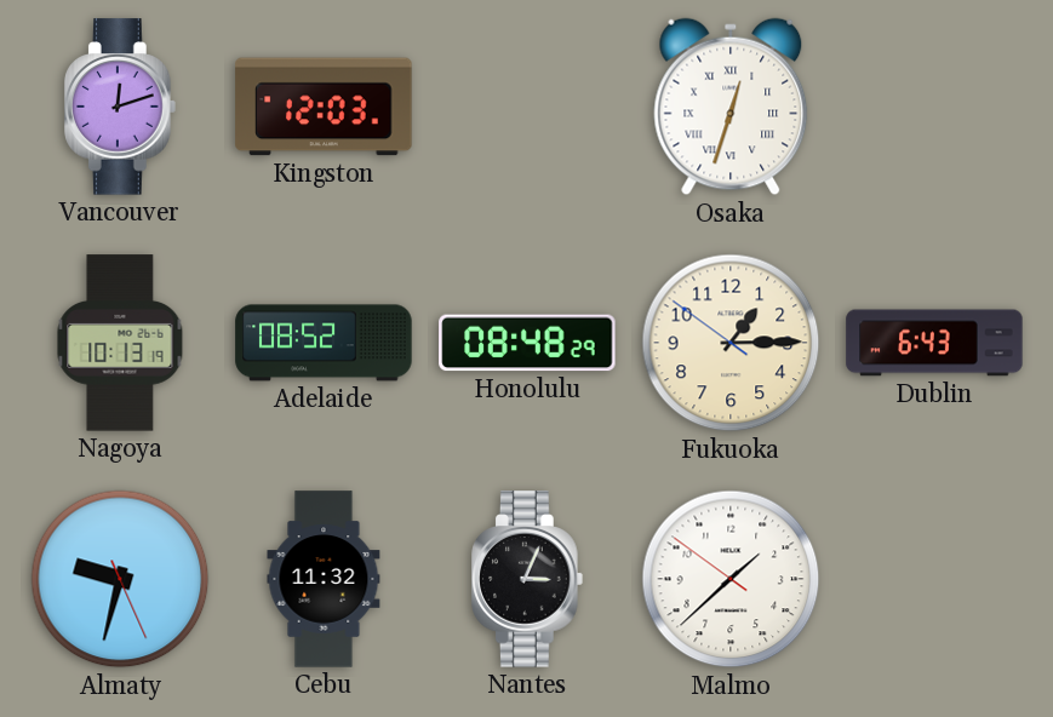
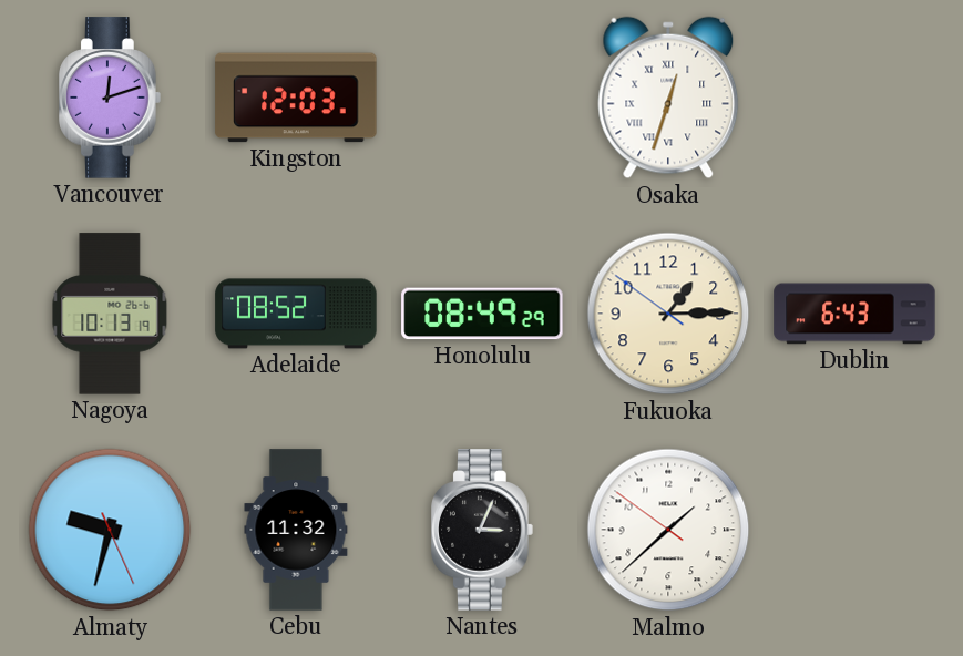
Honolulu: 08:48 -> 08:49
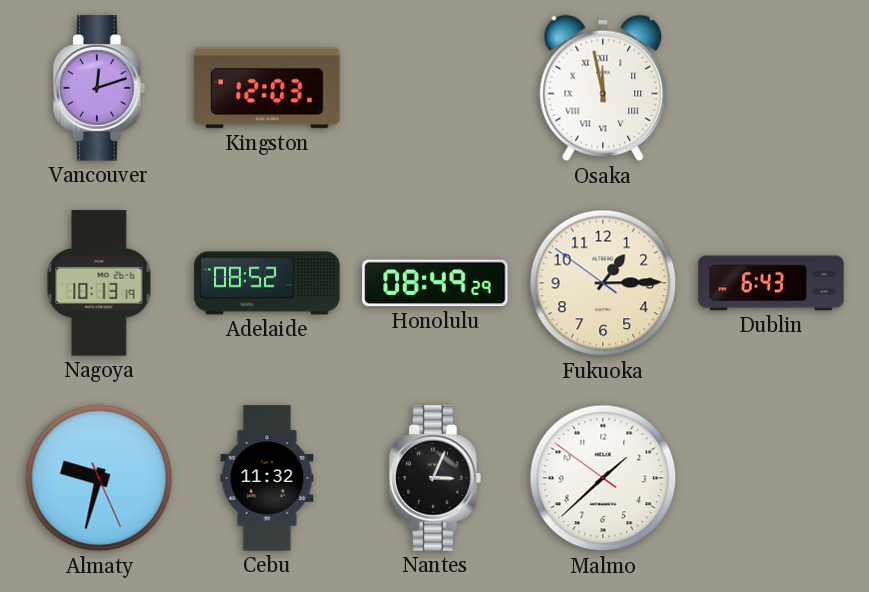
Osaka: 12:33 -> 11:58
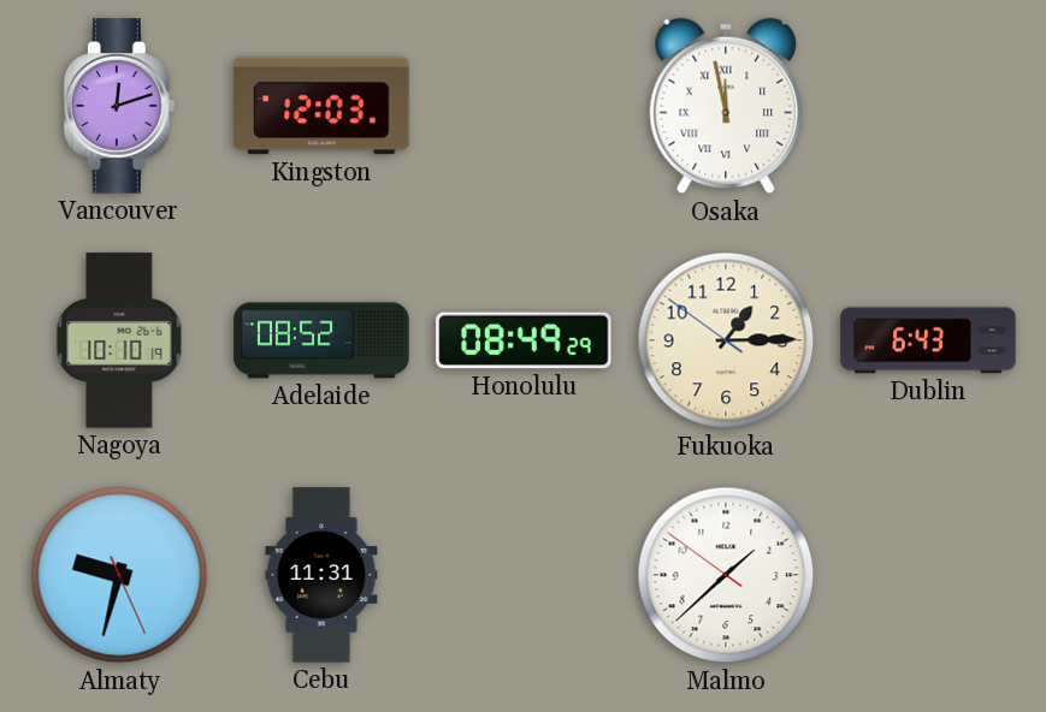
Nagoya: 10:13 -> 10:10
Cebu: 11:32 -> 11:31
Nantes: 3:04 -> none
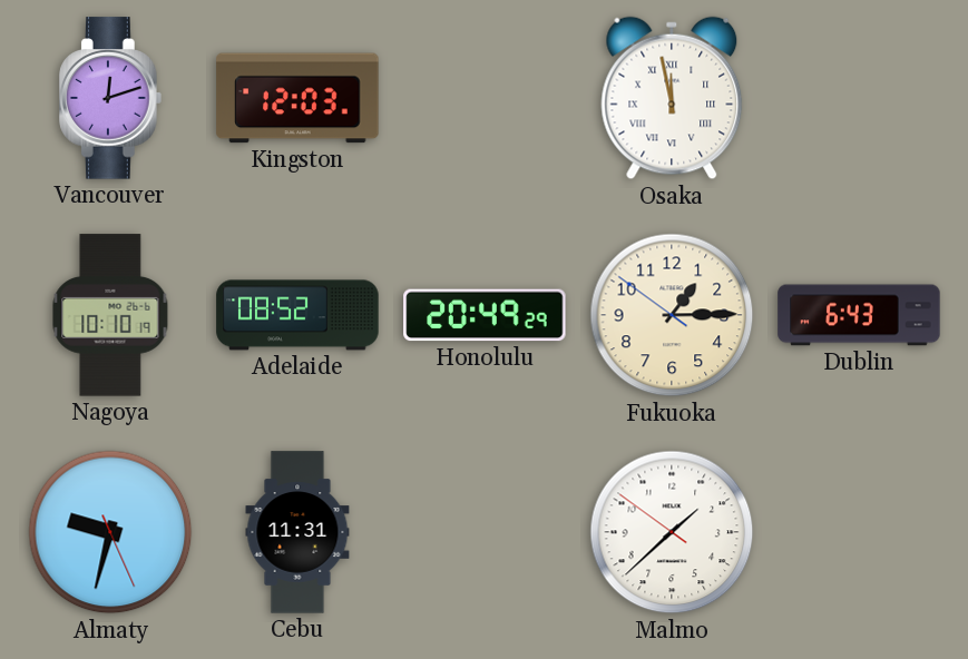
Honolulu: 08:49 -> 20:49
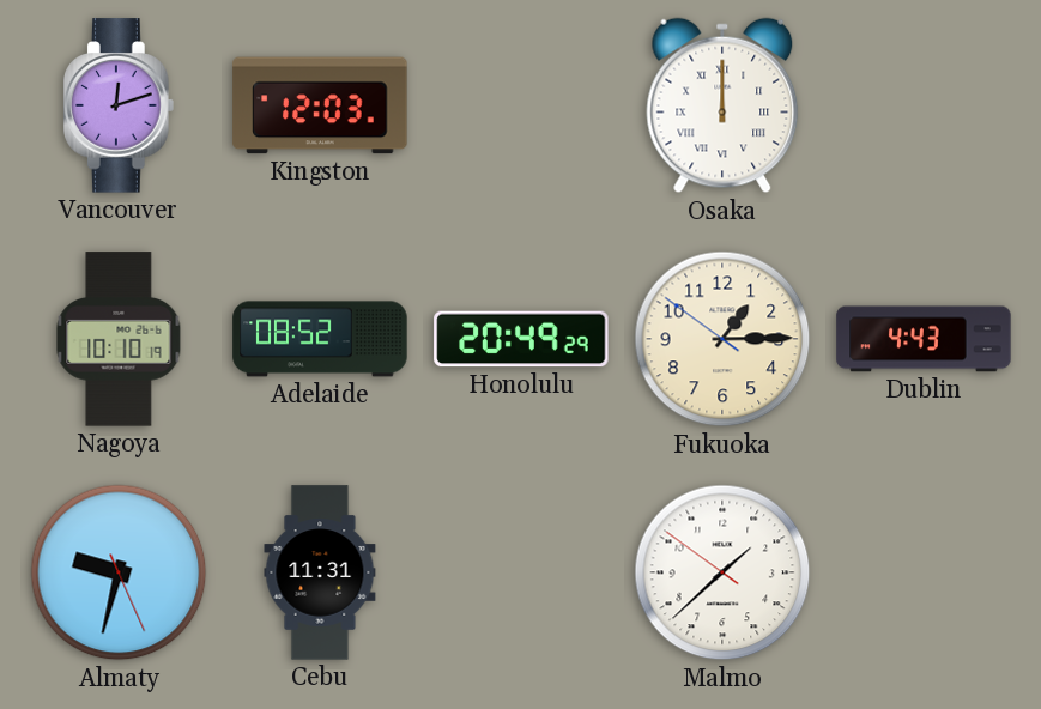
Osaka: 11:58 -> 12:00
Dublin: 6:43 -> 4:43
